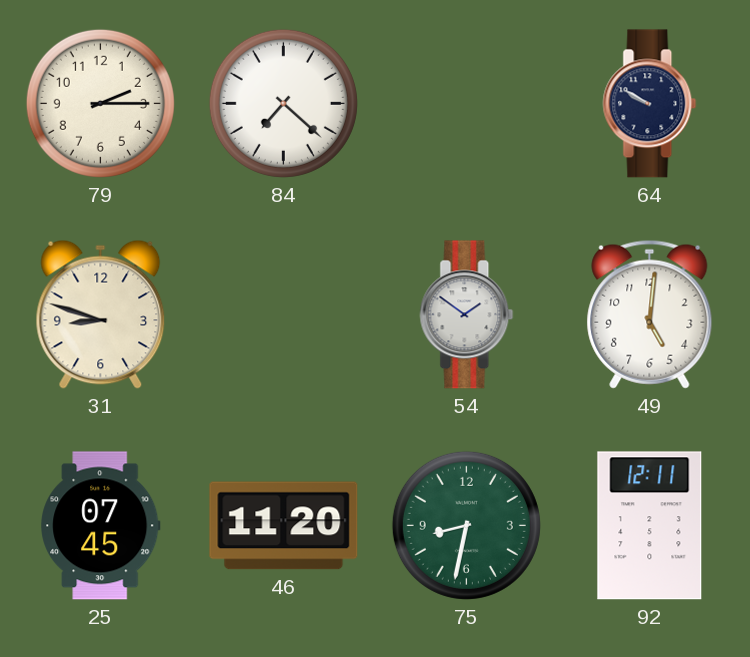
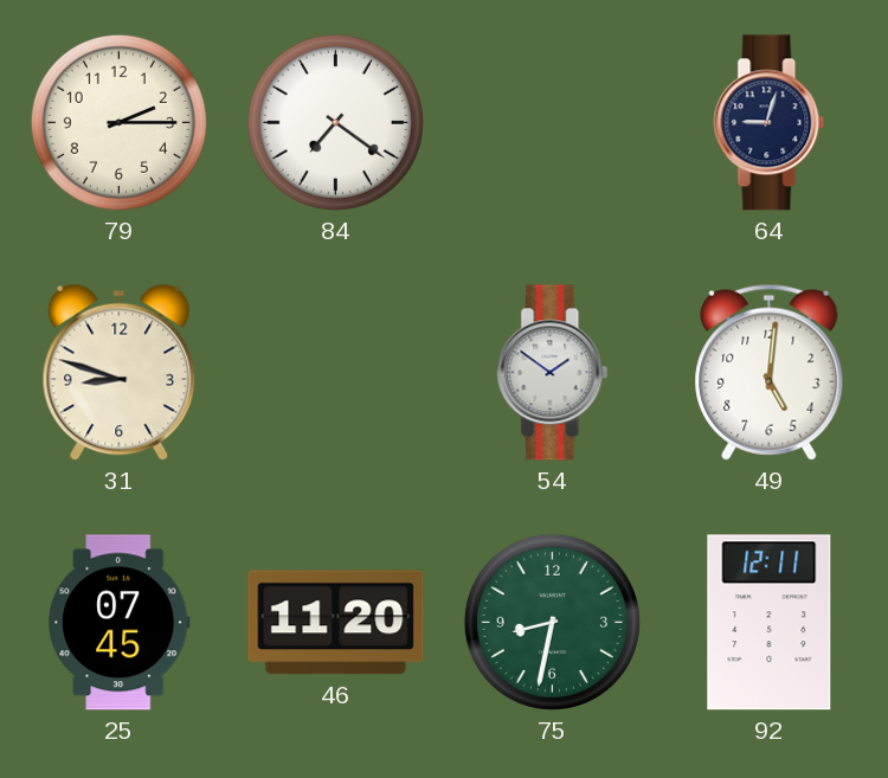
84: 7:22 -> 7:21
64: 9:50 -> 9:03
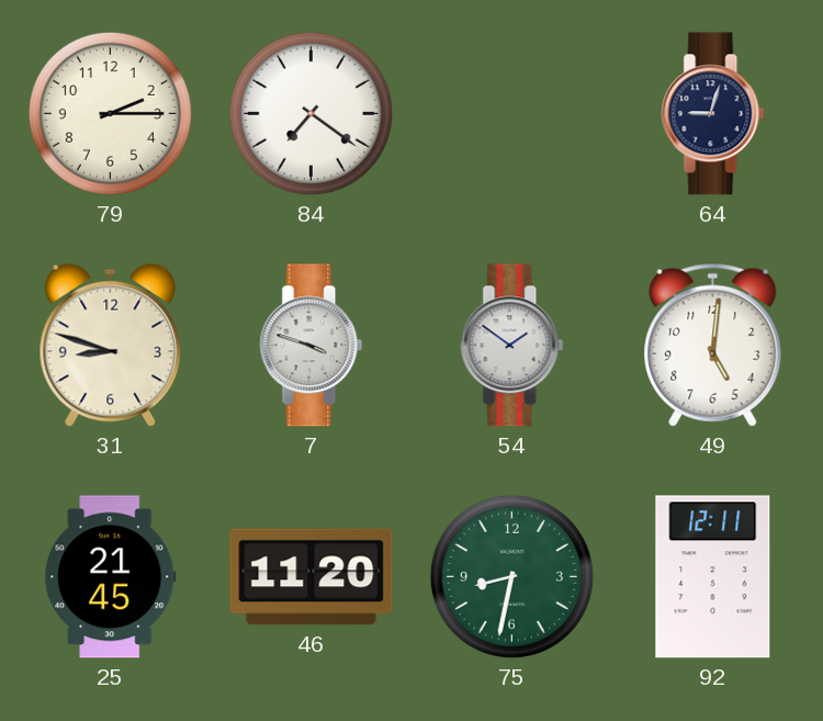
7: none -> 3:48
25: 07:45 -> 21:45
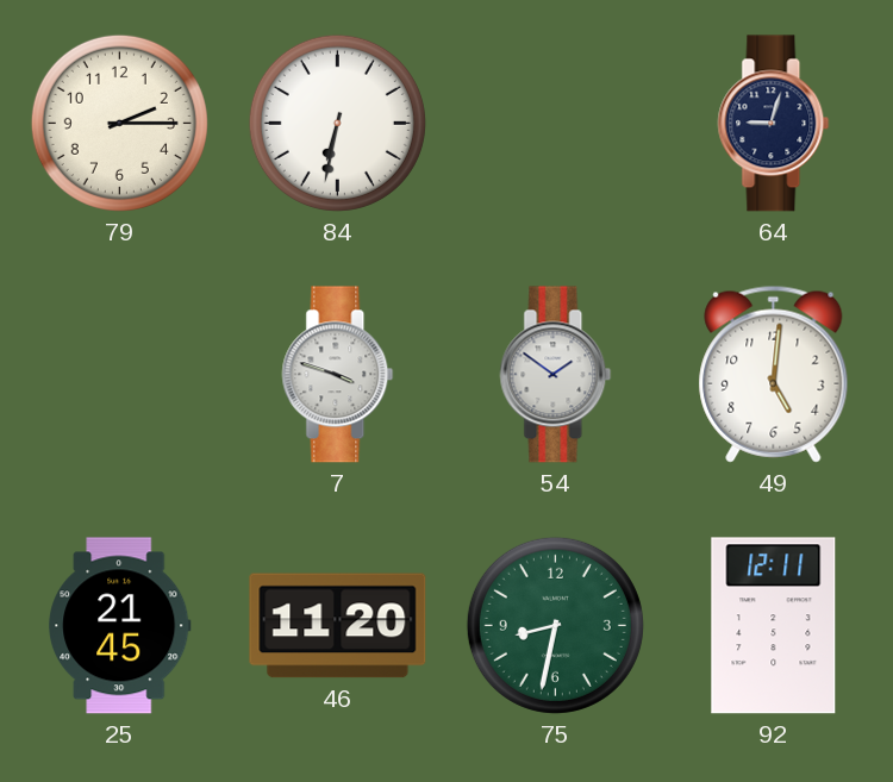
84: 7:21 -> 6:32
31: 8:48 -> none
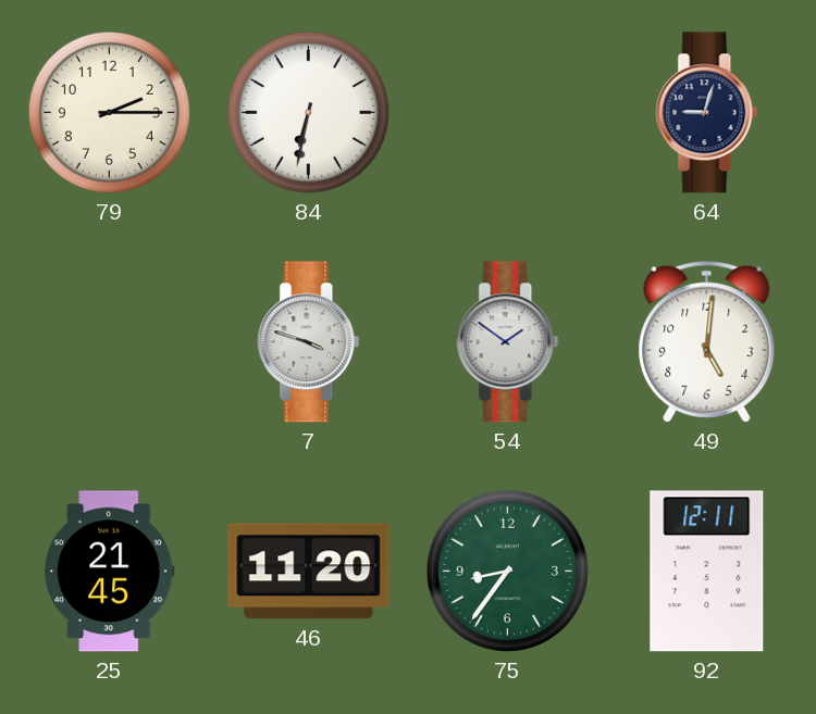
75: 8:32 -> 8:36
